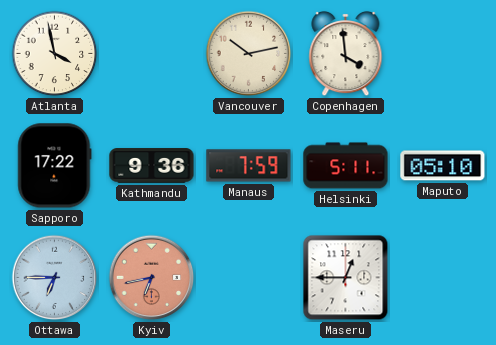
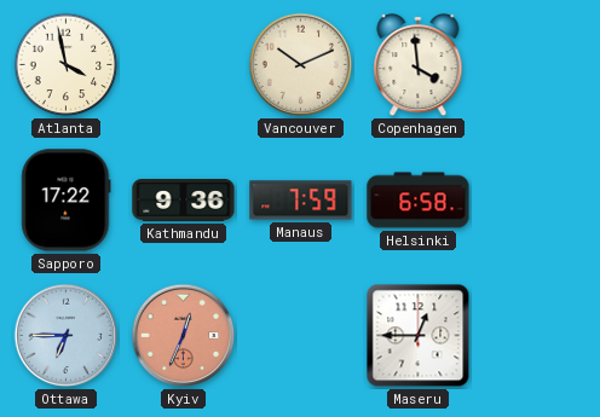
Vancouver: 10:13 -> 10:11
Helsinki: 5:11 -> 6:58
Maputo: 05:10 -> none
Kyiv: 6:43 -> 12:34
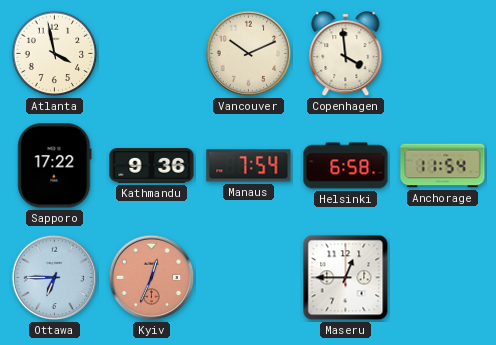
Manaus: 7:59 -> 7:54
Anchorage: none -> 11:54
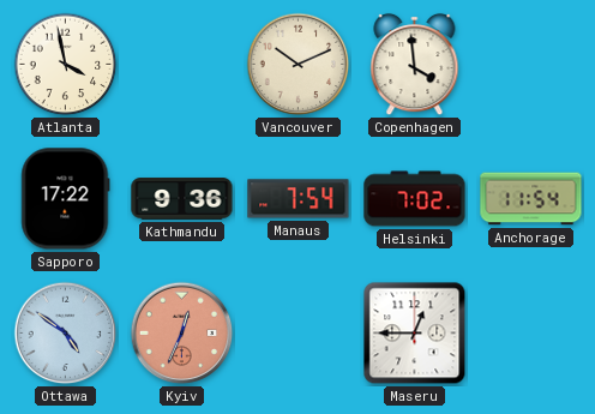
Helsinki: 6:58 -> 7:02
Ottawa: 6:45 -> 4:51
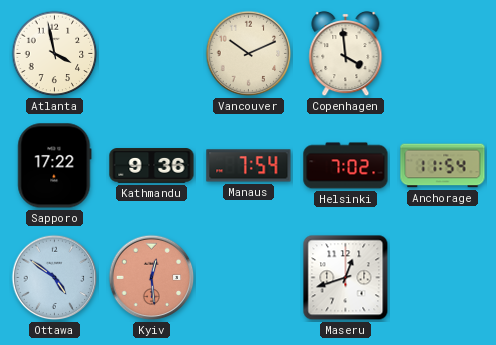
Kyiv: 12:34 -> 12:29
Maseru: 12:45 -> 12:42
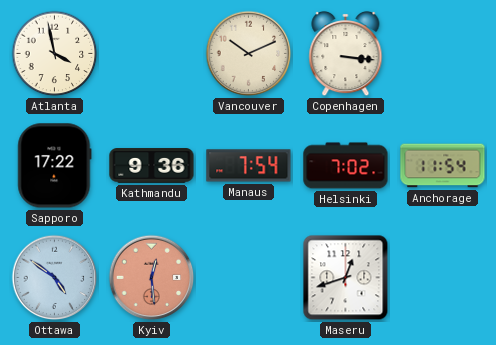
Copenhagen: 3:59 -> 3:16
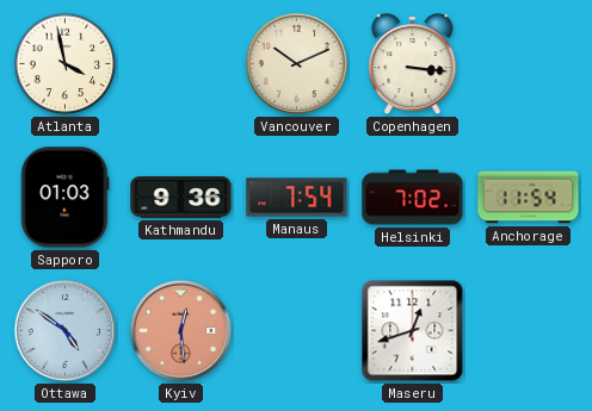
Sapporo: 17:22 -> 01:03
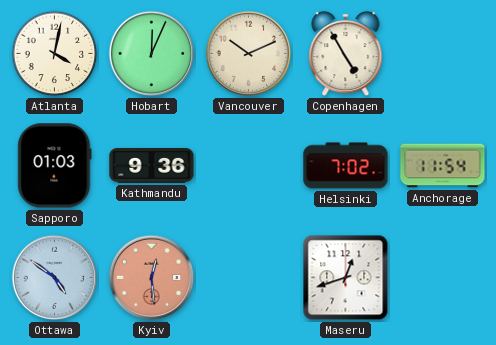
Atlanta: 3:58 -> 4:02
Hobart: none -> 12:04
Copenhagen: 3:16 -> 4:55
Manaus: 7:54 -> none
